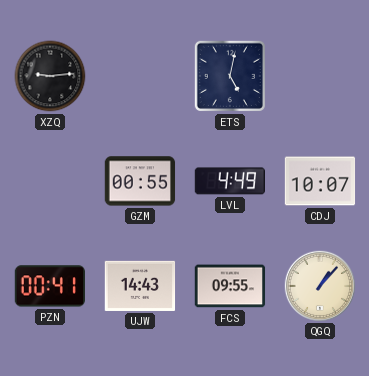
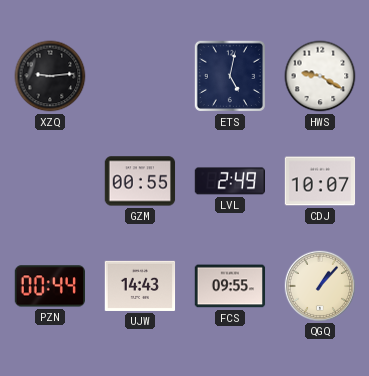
HWS: none -> 9:20
LVL: 4:49 -> 2:49
PZN: 00:41 -> 00:44
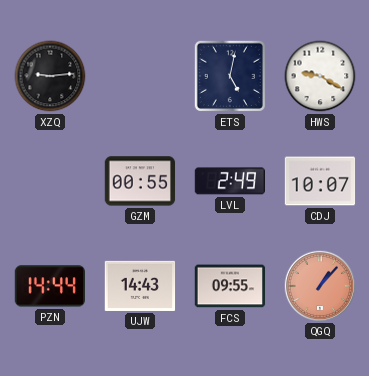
PZN: 00:44 -> 14:44
QGQ dial: cream -> salmon
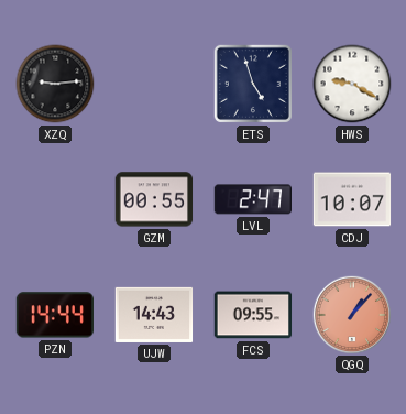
ETS: 5:02 -> 4:57
LVL: 2:49 -> 2:47
